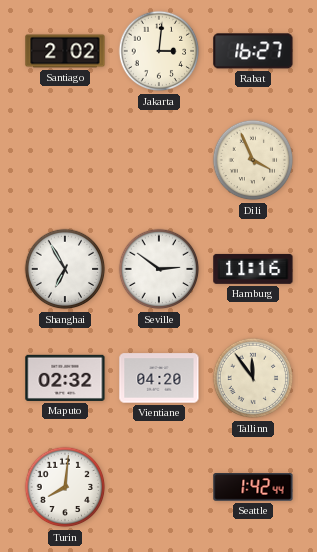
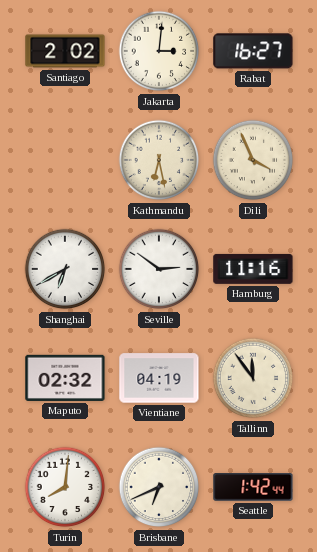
Kathmandu: none -> 6:28
Shanghai: 6:55 -> 6:40
Vientiane: 04:20 -> 04:19
Brisbane: none -> 6:41
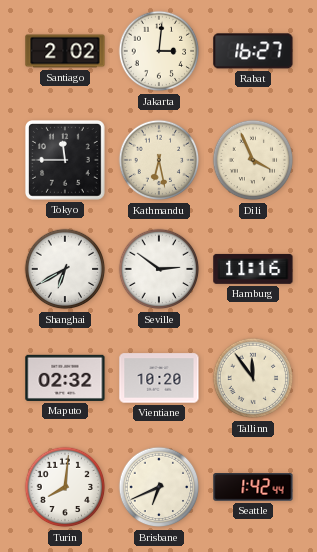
Tokyo: none -> 11:45
Vientiane: 04:19 -> 10:20
